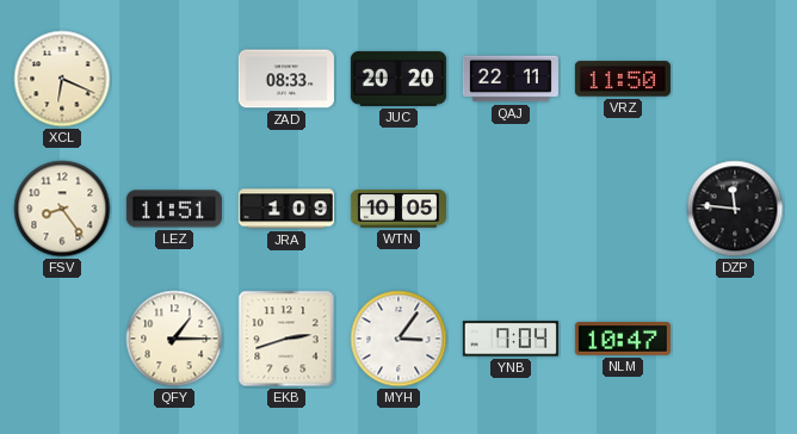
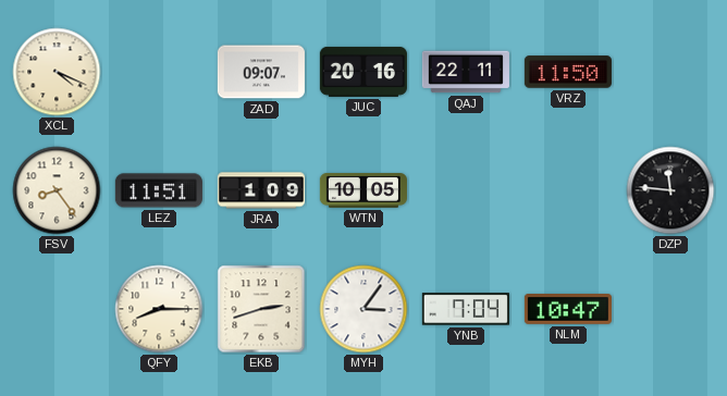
XCL: 6:19 -> 4:19
ZAD: 08:33 -> 09:07
JUC: 20:20 -> 20:16
QFY: 1:15 -> 8:15
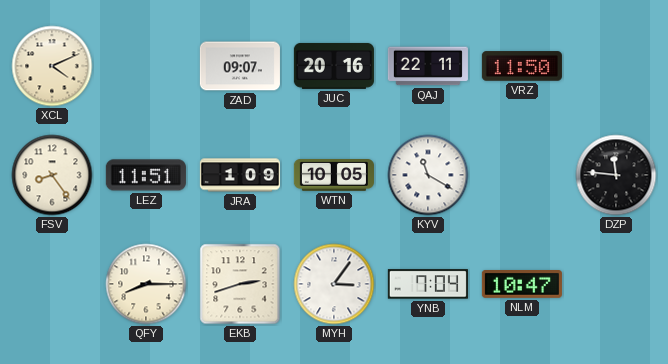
XCL: 4:19 -> 4:11
KYV: none -> 11:20
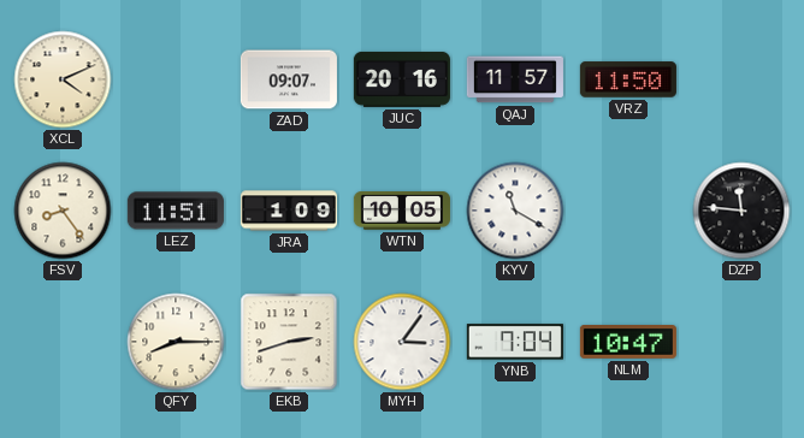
QAJ: 22:11 -> 11:57
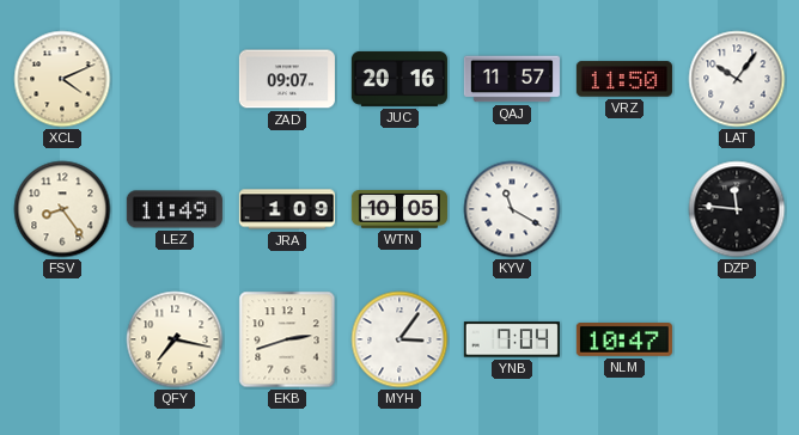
LAT: none -> 10:06
LEZ: 11:51 -> 11:49
QFY: 8:15 -> 7:17
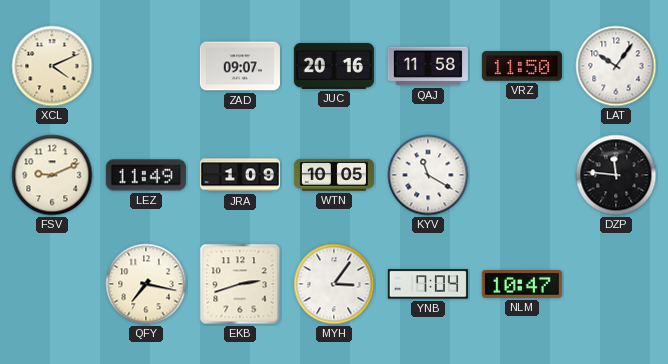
QAJ: 11:57 -> 11:58
FSV: 8:24 -> 9:11
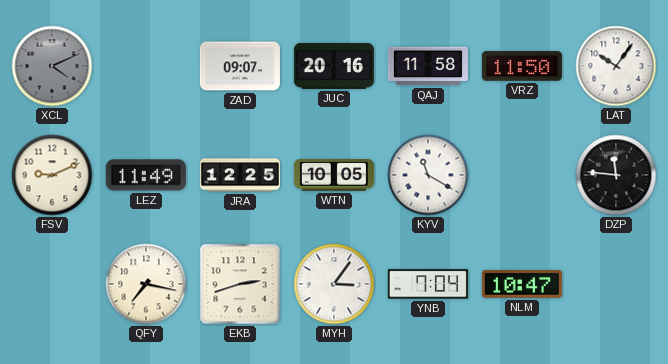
XCL dial: cream -> grey
JRA: 1:09 -> 12:25
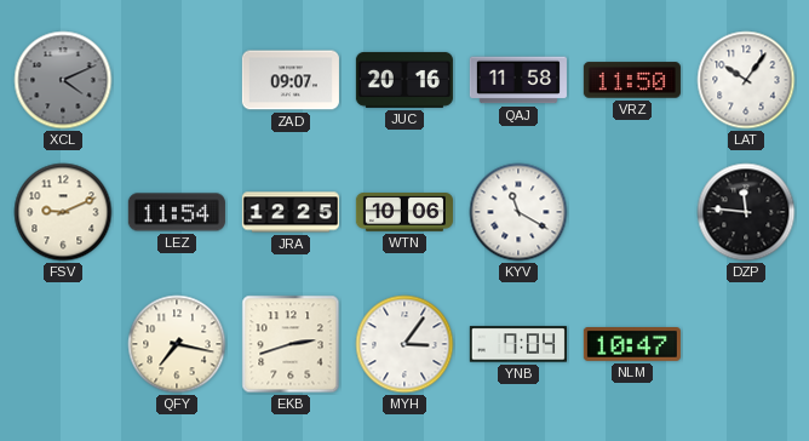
LEZ: 11:49 -> 11:54
WTN: 10:05 -> 10:06
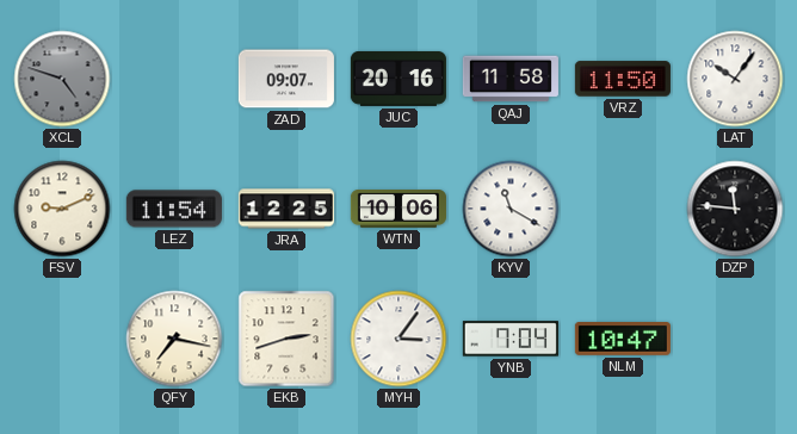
XCL: 4:11 -> 4:48
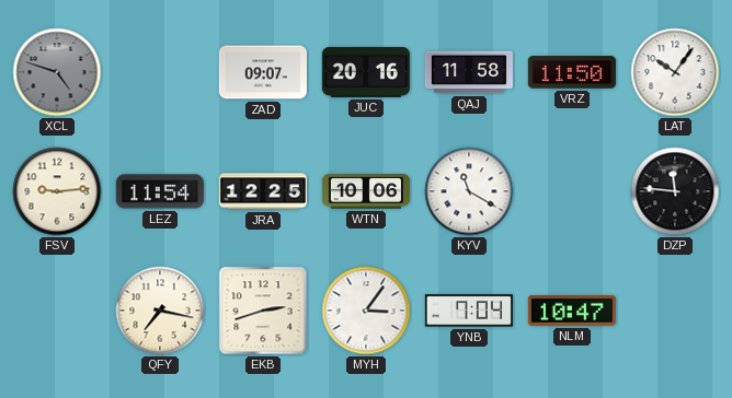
FSV: 9:11 -> 9:14
